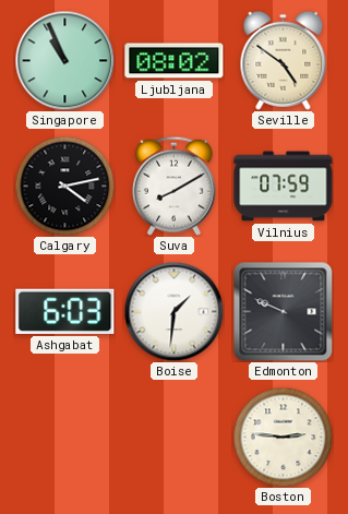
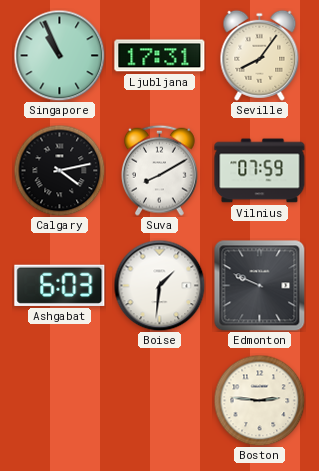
Ljubljana: 08:02 -> 17:31
Seville: 4:51 -> 8:06
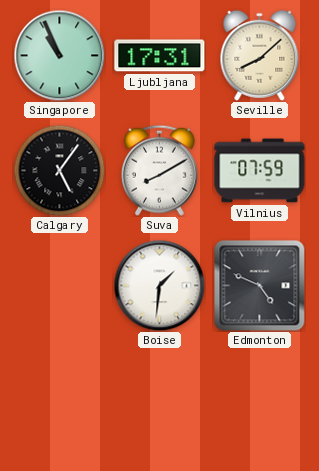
Seville: 8:06 -> 8:08
Calgary: 4:13 -> 5:06
Ashgabat: 6:03 -> none
Edmonton: 9:49 -> 4:49
Boston: 2:46 -> none
